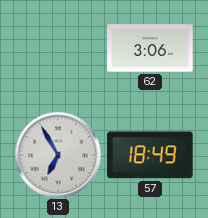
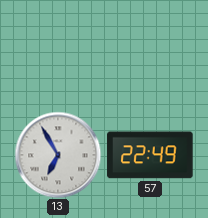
62: 3:06 -> none
57: 18:49 -> 22:49
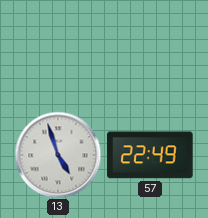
13: 6:55 -> 4:57
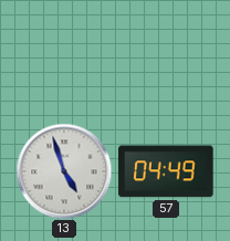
57: 22:49 -> 04:49
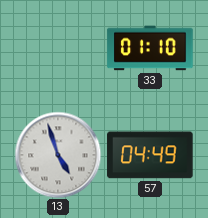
33: none -> 01:10
